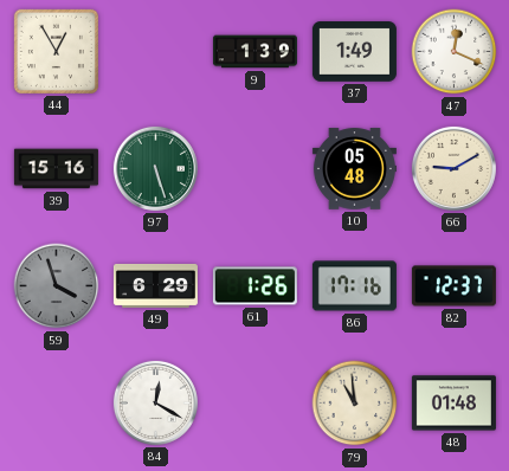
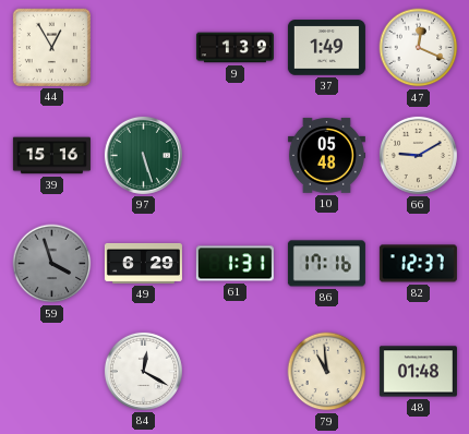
61: 1:26 -> 1:31
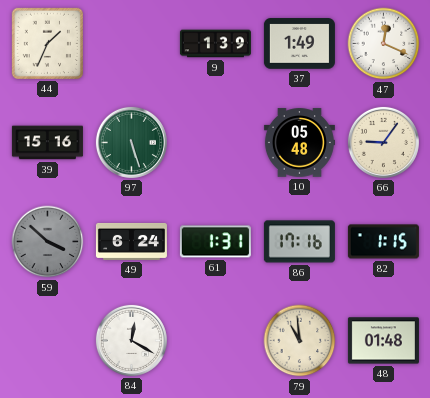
44: 12:55 -> 1:34
66: 9:10 -> 9:06
59: 3:57 -> 3:52
49: 6:29 -> 6:24
82: 12:37 -> 1:15
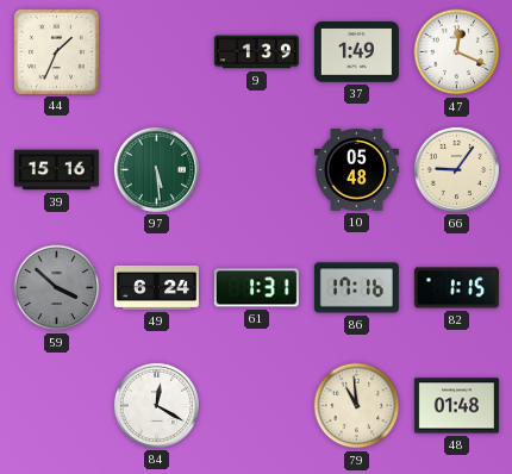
97: 5:27 -> 5:29
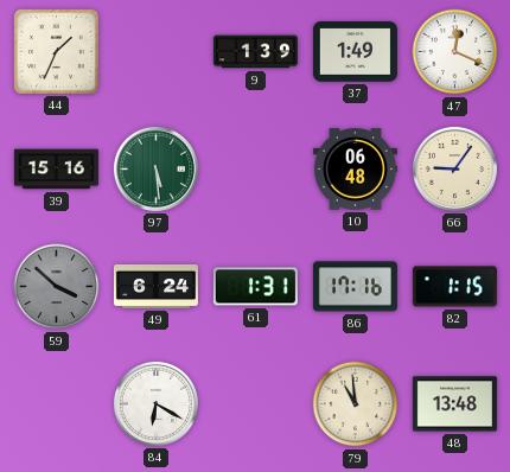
10: 05:48 -> 06:48
84: 12:20 -> 6:20
48: 01:48 -> 13:48
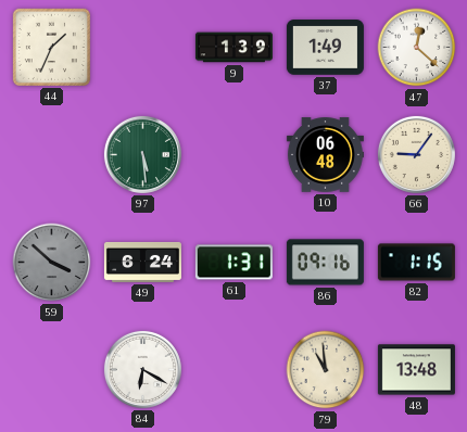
47: 12:19 -> 12:22
39: 15:16 -> none
86: 17:16 -> 09:16
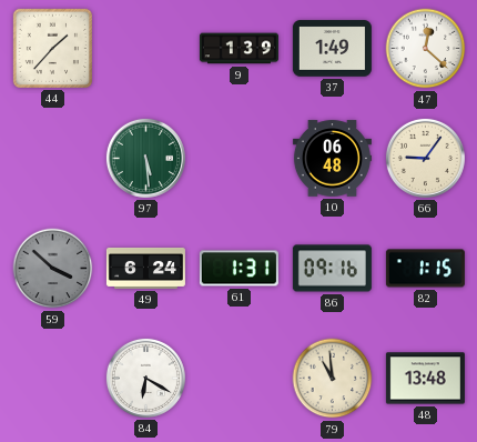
44: 1:34 -> 1:37
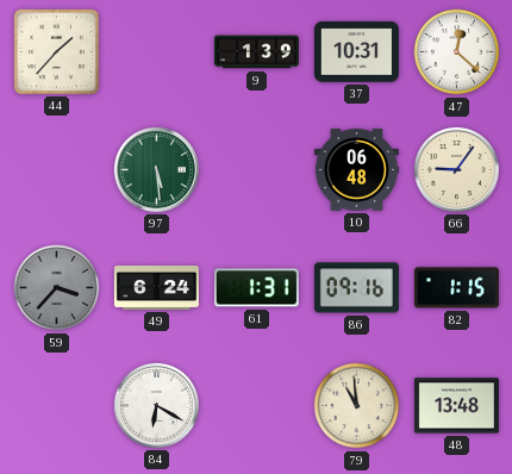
37: 1:49 -> 10:31
59: 3:52 -> 3:37
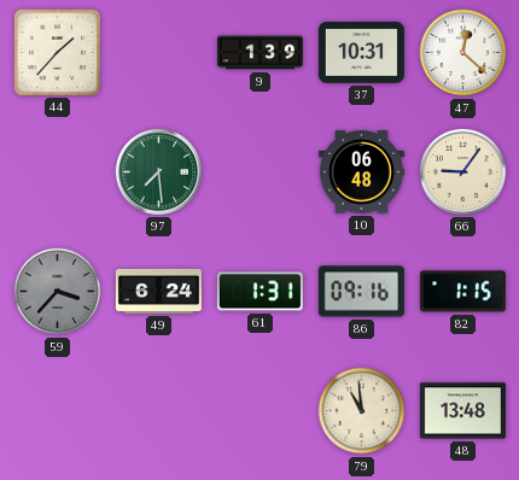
97: 5:29 -> 7:29
84: 6:20 -> none
